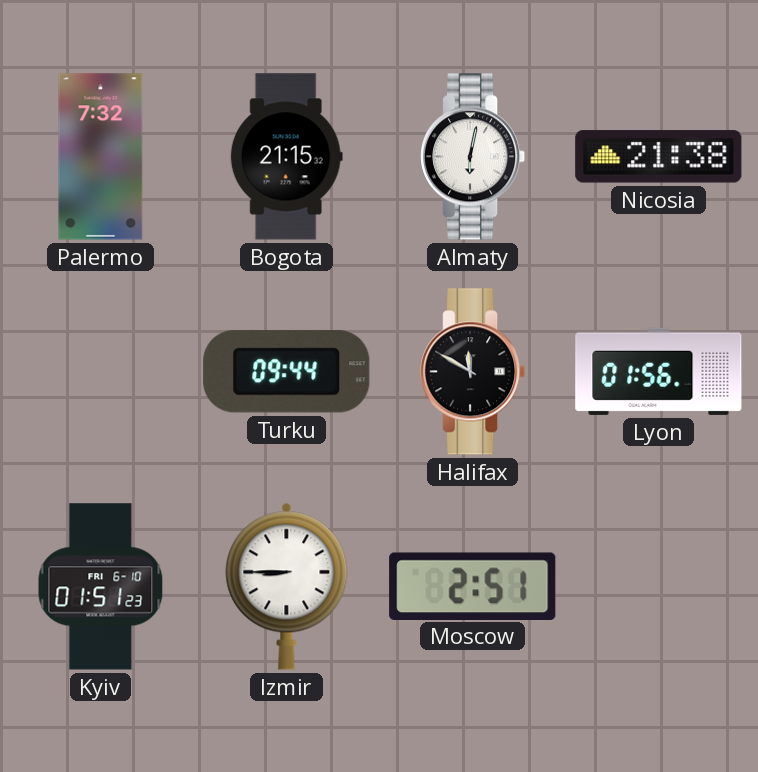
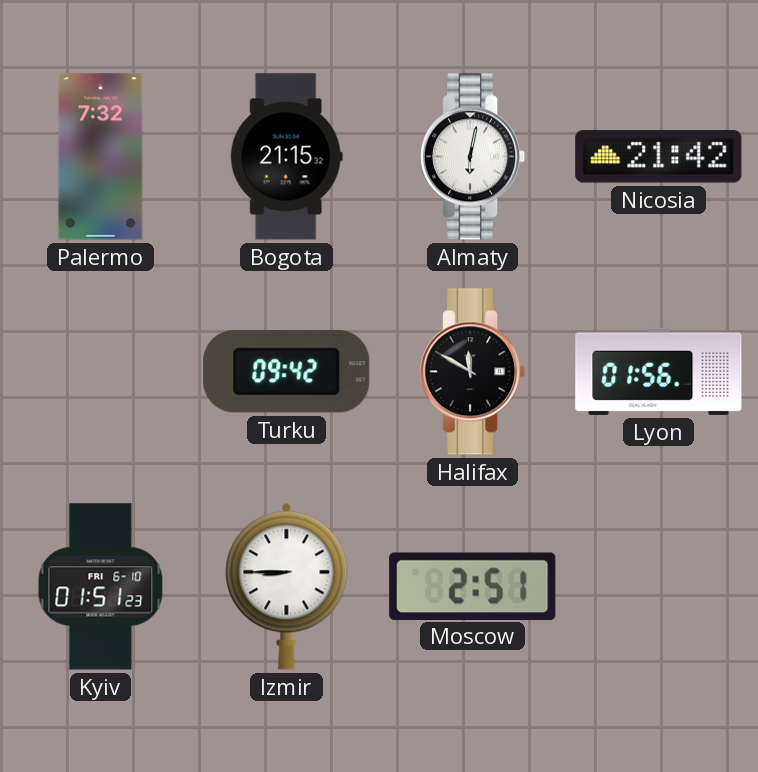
Nicosia: 21:38 -> 21:42
Turku: 09:44 -> 09:42
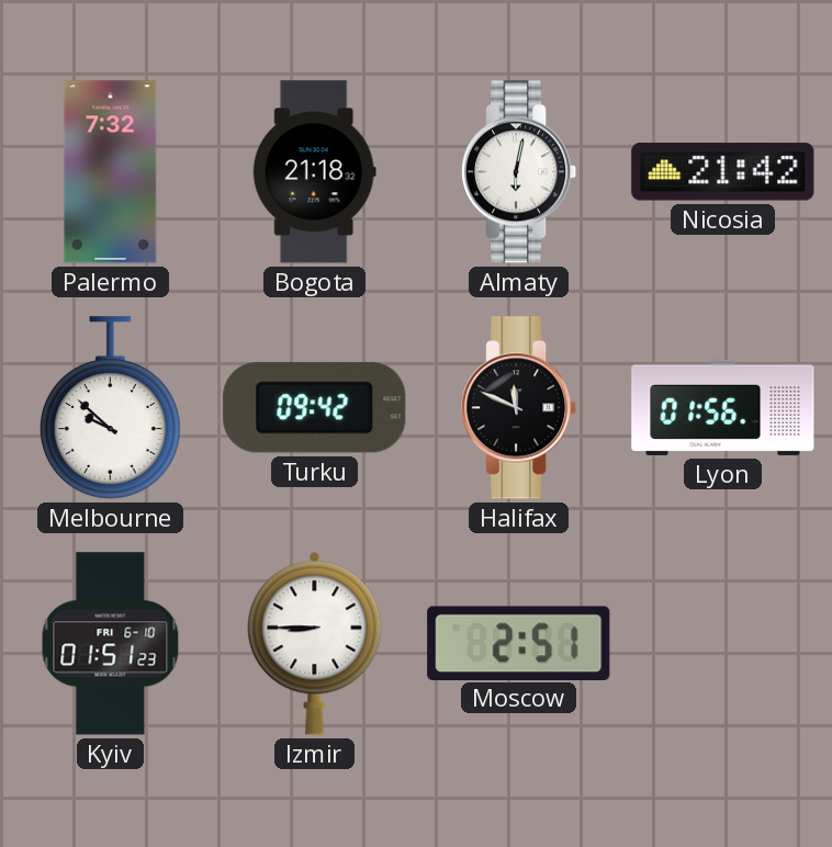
Bogota: 21:15 -> 21:18
Melbourne: none -> 9:52
Halifax: 11:50 -> 11:49
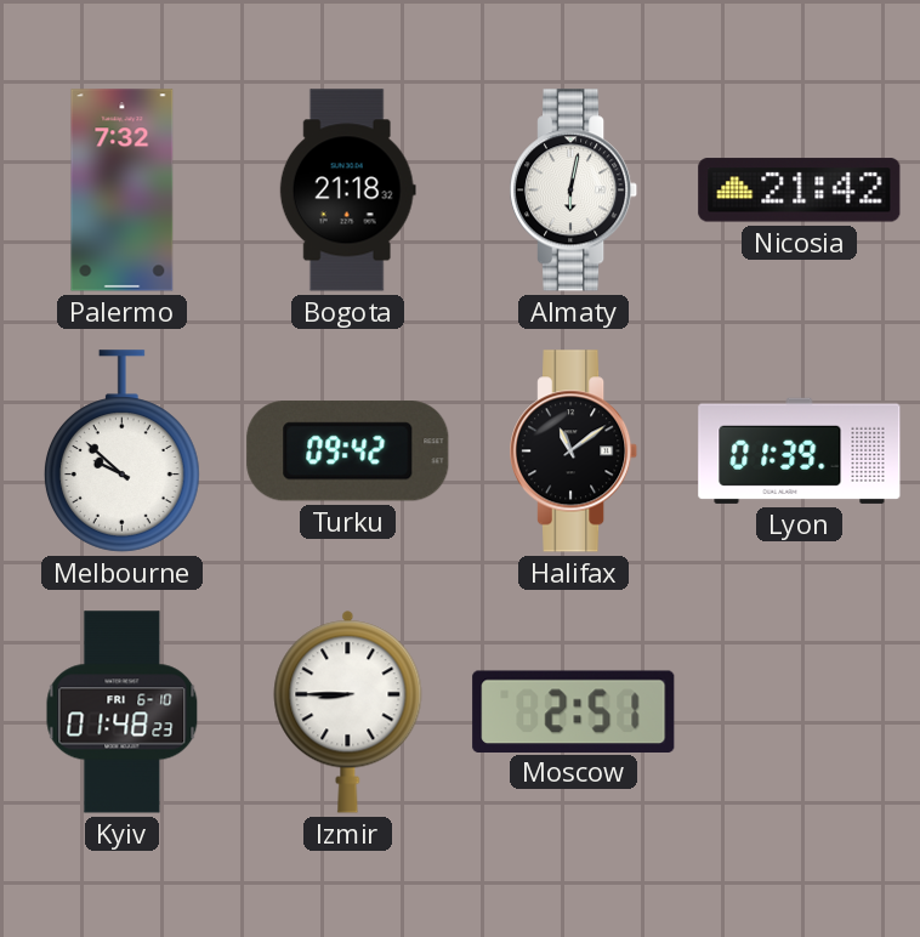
Halifax: 11:49 -> 11:09
Lyon: 01:56 -> 01:39
Kyiv: 01:51 -> 01:48
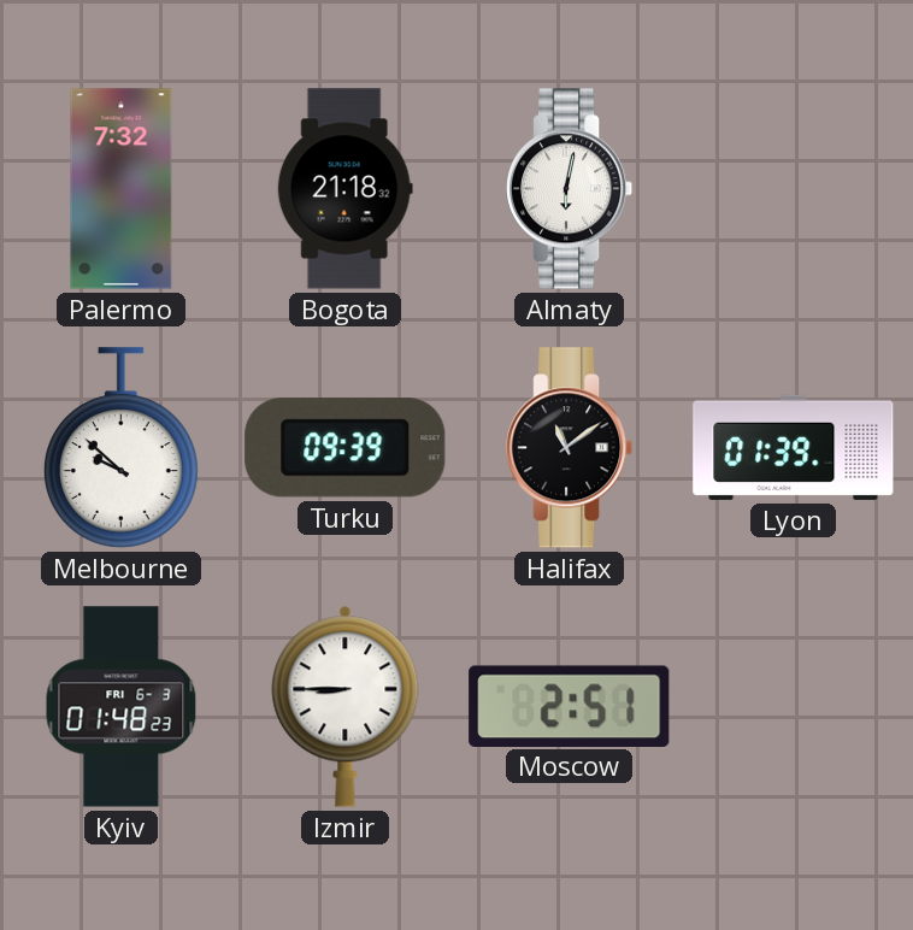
Nicosia: 21:42 -> none
Turku: 09:42 -> 09:39
Kyiv date: FRI 6-10 -> FRI 6-3
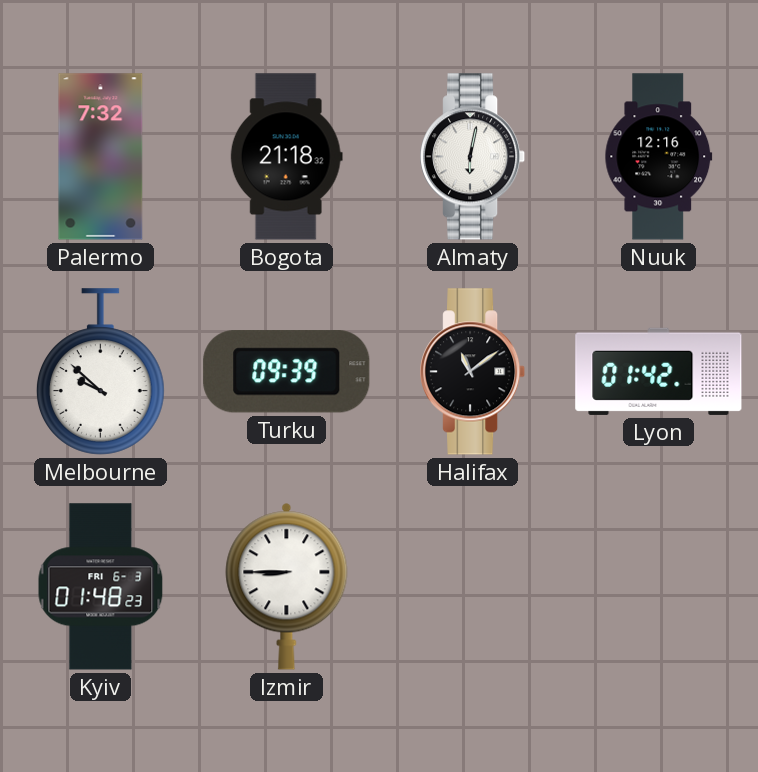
Nuuk: none -> 12:16
Lyon: 01:39 -> 01:42
Moscow: 2:51 -> none
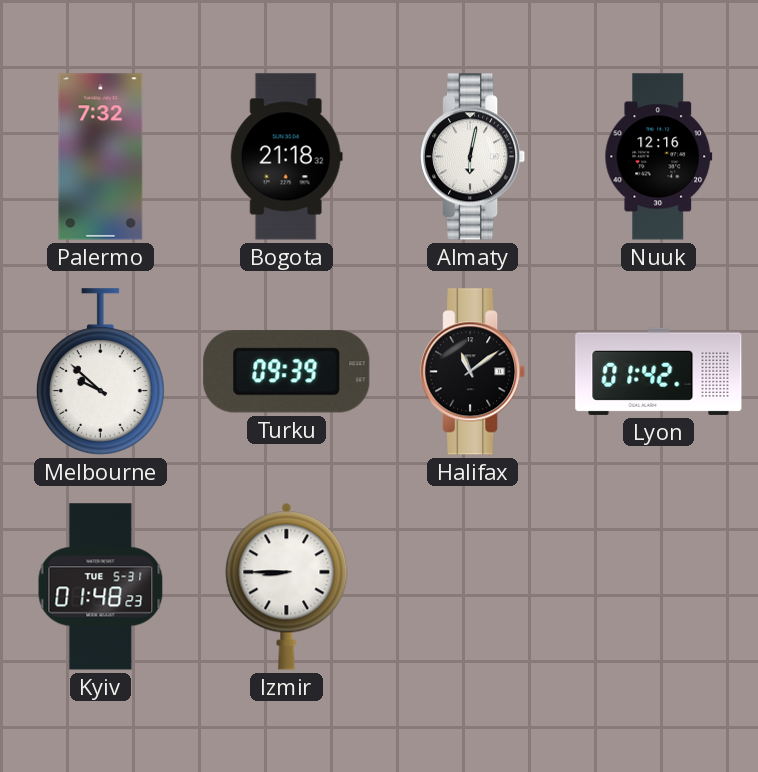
Kyiv date: FRI 6-3 -> TUE 5-31
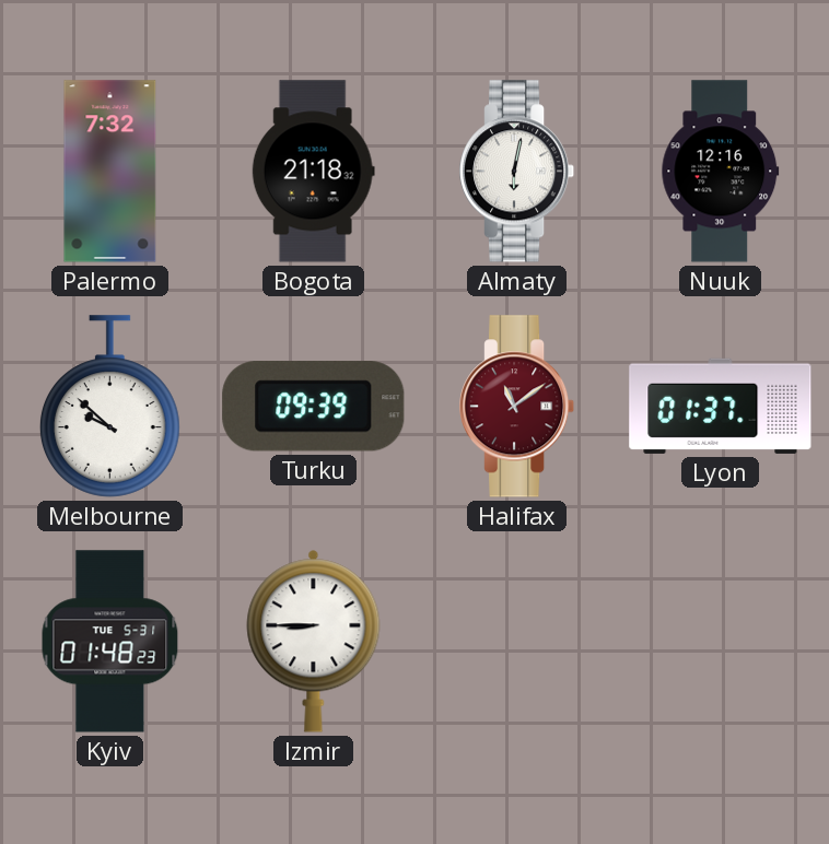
Halifax dial: black -> burgundy
Lyon: 01:42 -> 01:37
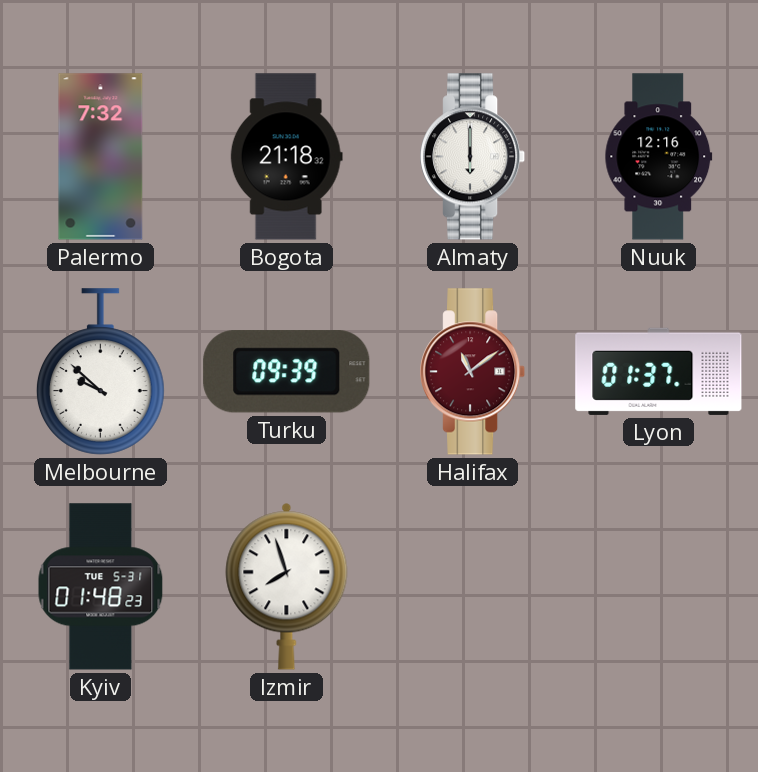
Almaty: 6:02 -> 6:00
Izmir: 8:45 -> 7:57
